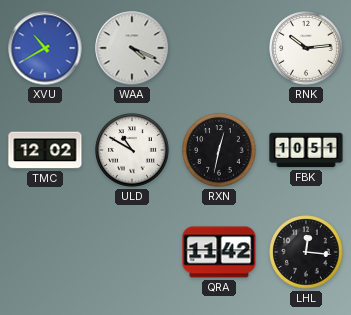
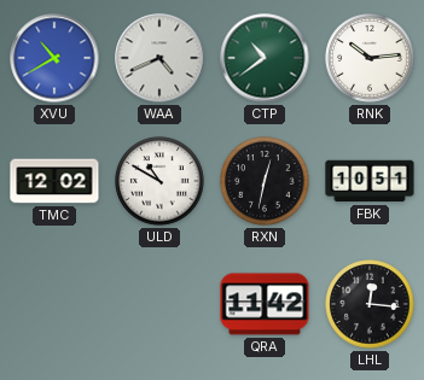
WAA: 4:19 -> 4:41
CTP: none -> 10:39
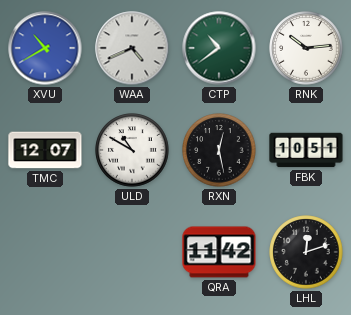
TMC: 12:02 -> 12:07
RXN: 12:32 -> 12:28
LHL: 12:16 -> 12:12
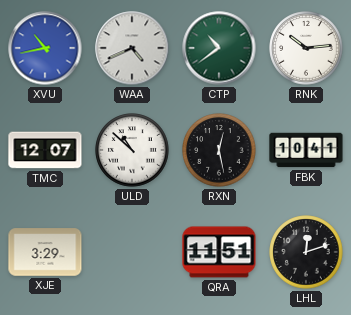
XVU: 10:40 -> 10:43
ULD: 10:50 -> 10:52
FBK: 10:51 -> 10:41
XJE: none -> 3:29
QRA: 11:42 -> 11:51
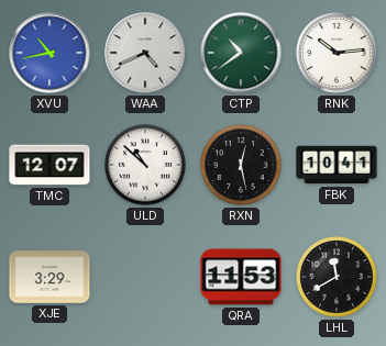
QRA: 11:51 -> 11:53
LHL: 12:12 -> 11:40
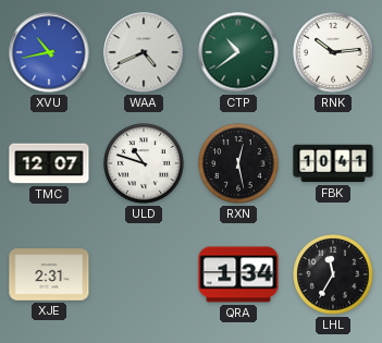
ULD: 10:52 -> 10:48
XJE: 3:29 -> 2:31
QRA: 11:53 -> 1:34
LHL: 11:40 -> 11:35
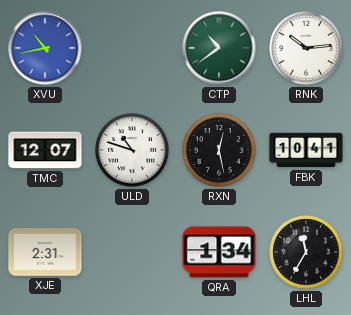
WAA: 4:41 -> none
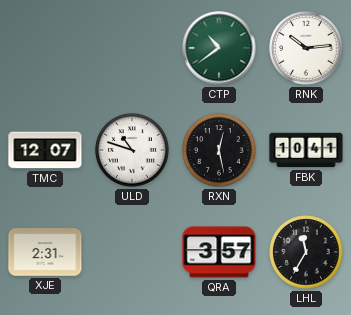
XVU: 10:43 -> none
QRA: 1:34 -> 3:57
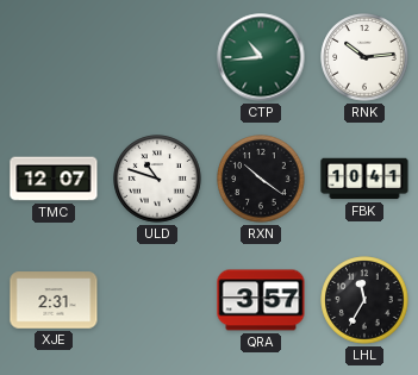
CTP: 10:39 -> 10:44
RXN: 12:28 -> 10:21
